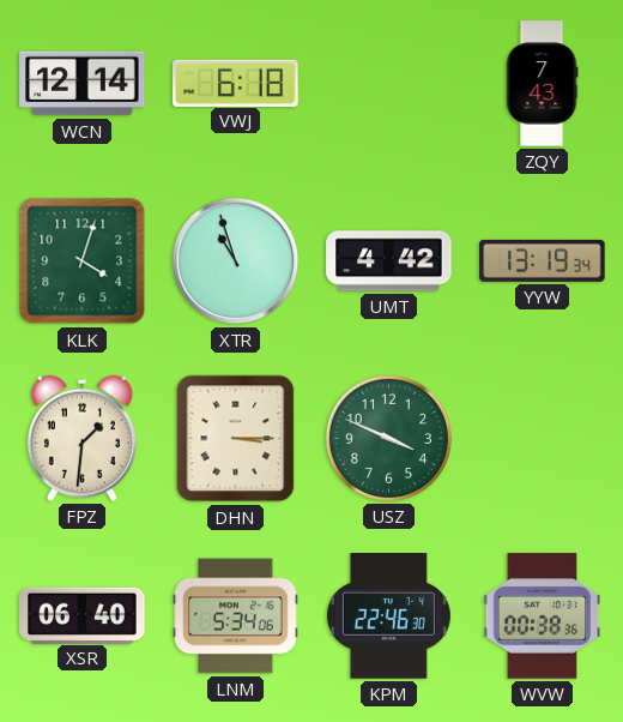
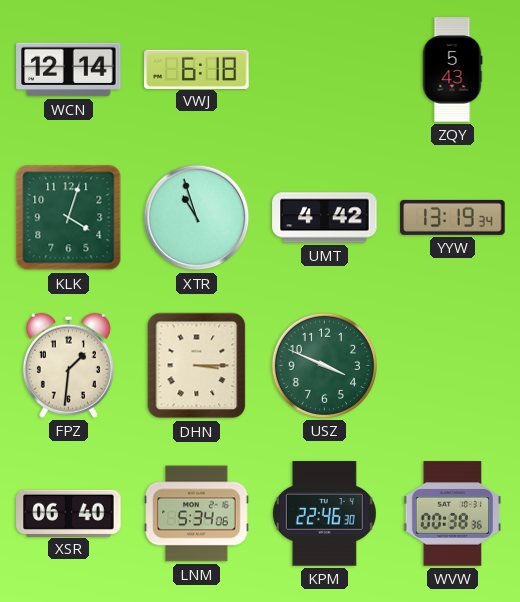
ZQY: 7:43 -> 5:43
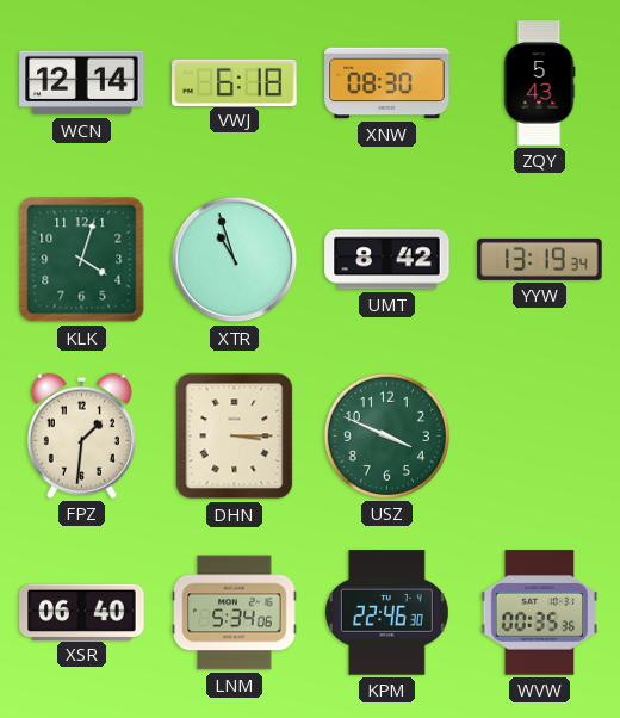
XNW: none -> 08:30
UMT: 4:42 -> 8:42
WVW: 00:38 -> 00:35
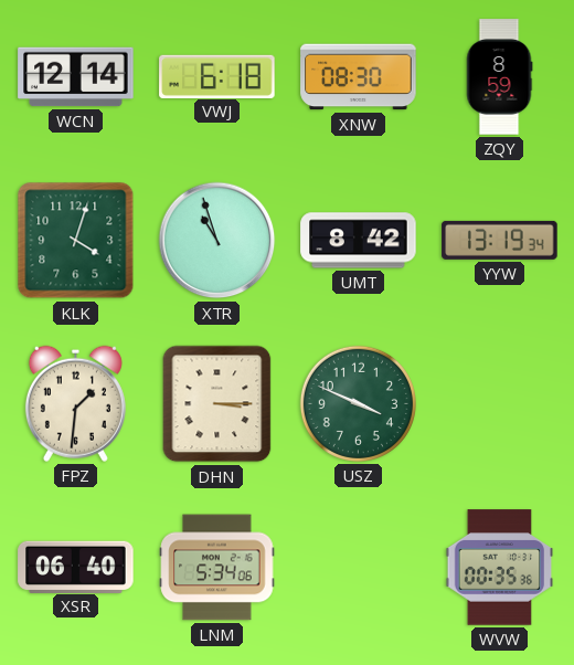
ZQY: 5:43 -> 8:59
KPM: 22:46 -> none
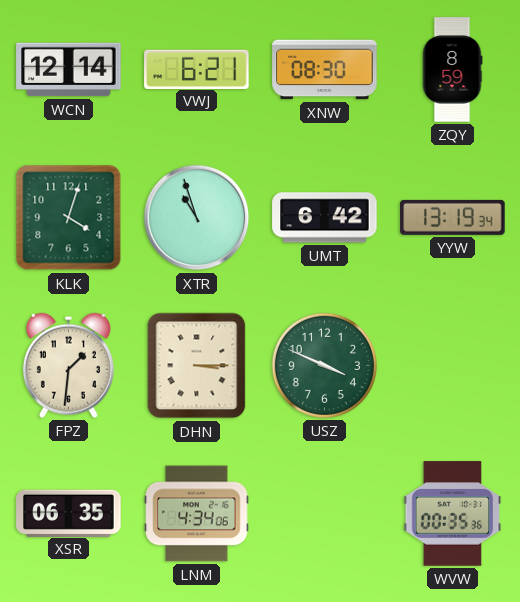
VWJ: 6:18 -> 6:21
UMT: 8:42 -> 6:42
XSR: 06:40 -> 06:35
LNM: 5:34 -> 4:34
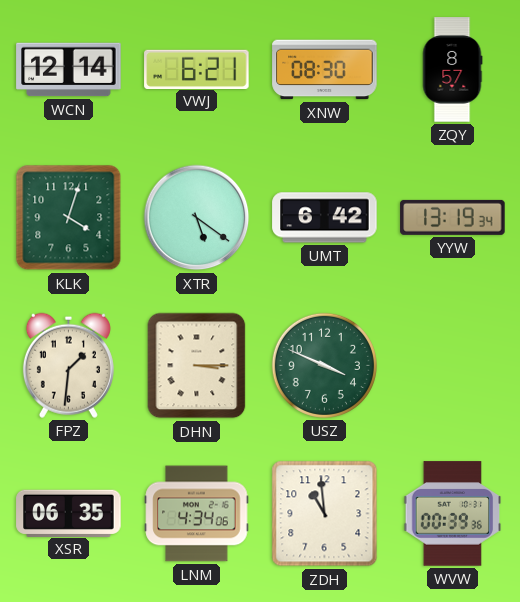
ZQY: 8:59 -> 8:57
XTR: 10:57 -> 5:21
ZDH: none -> 10:59
WVW: 00:35 -> 00:39
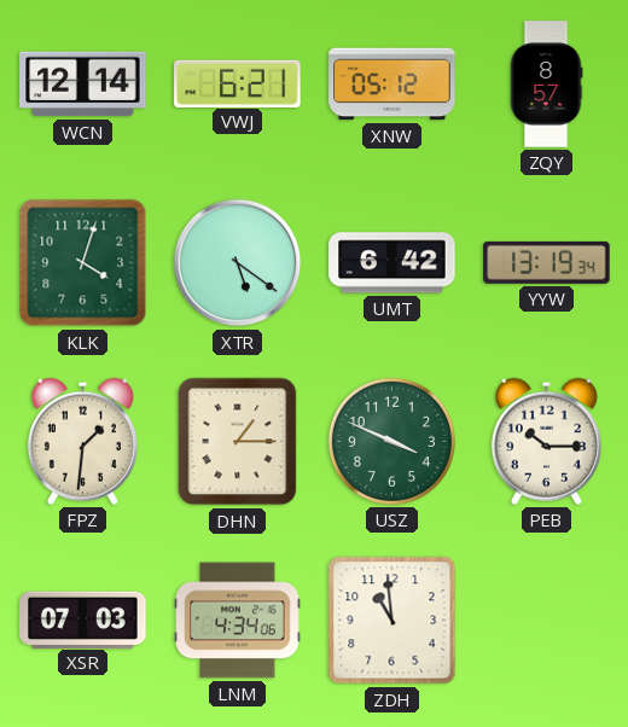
XNW: 08:30 -> 05:12
DHN: 3:15 -> 1:15
PEB: none -> 10:15
XSR: 06:35 -> 07:03
WVW: 00:39 -> none
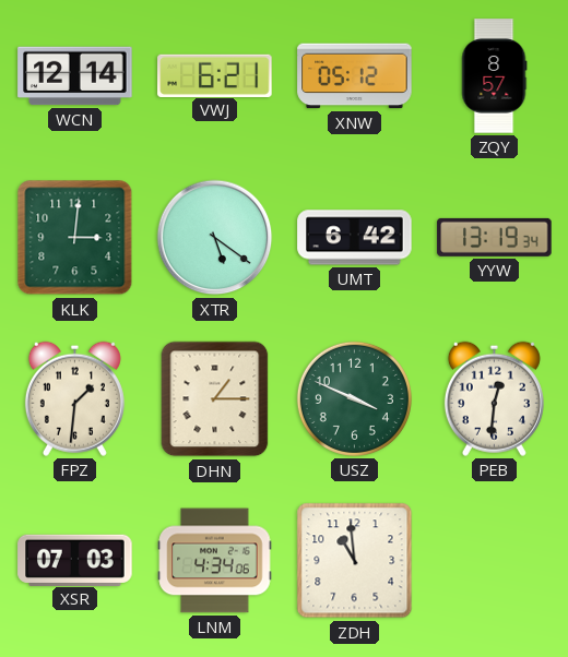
KLK: 4:03 -> 3:01
PEB: 10:15 -> 12:31
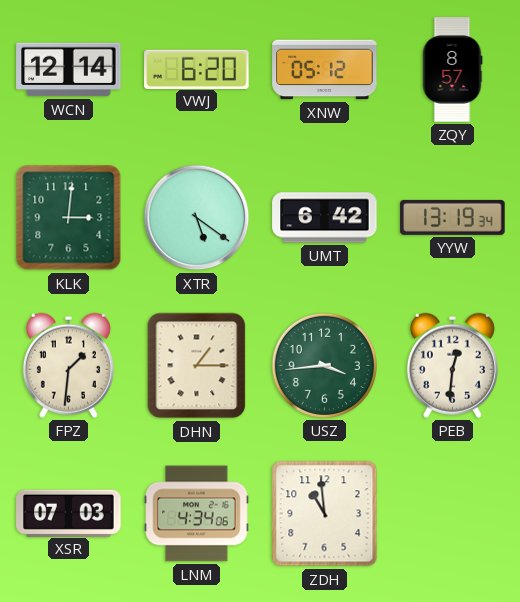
VWJ: 6:21 -> 6:20
USZ: 3:49 -> 3:44
